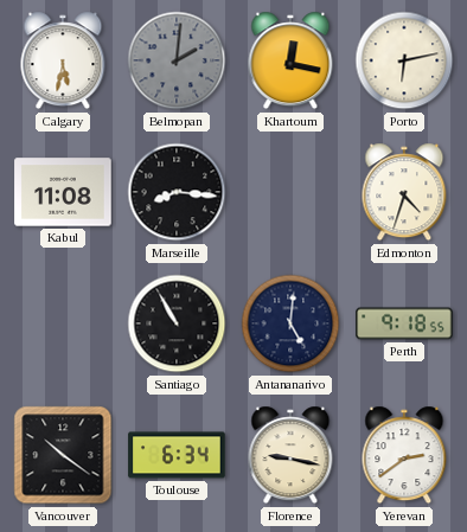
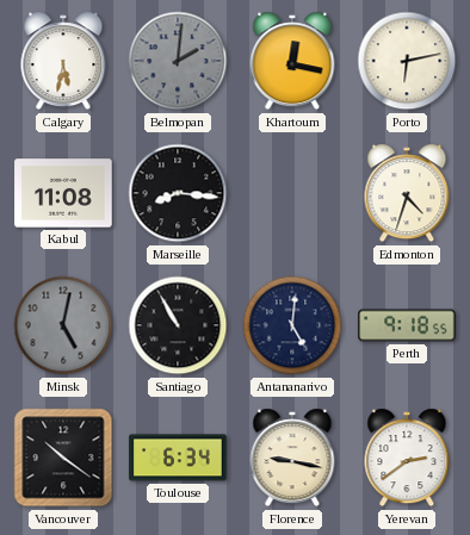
Minsk: none -> 5:02
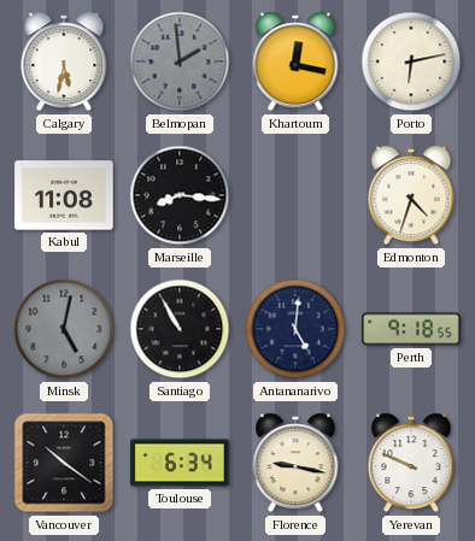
Belmopan: 2:01 -> 1:59
Yerevan: 2:39 -> 9:49
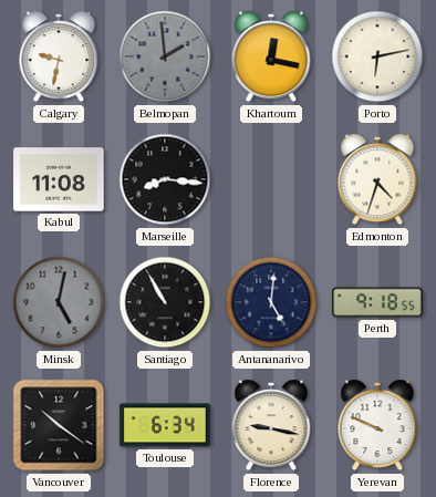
Calgary: 5:32 -> 9:32
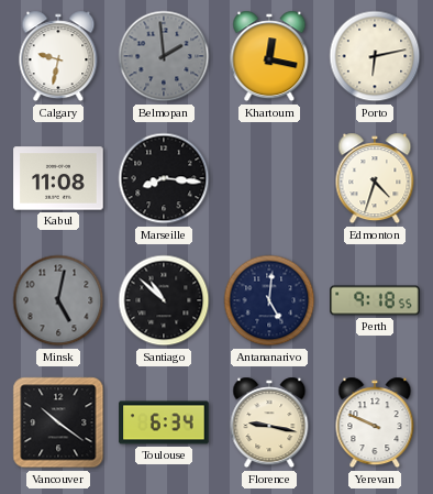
Santiago: 10:55 -> 10:52
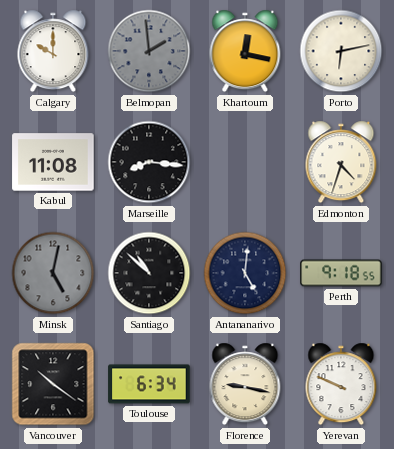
Calgary: 9:32 -> 10:00
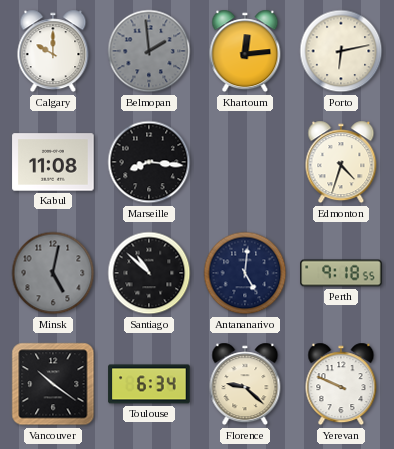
Khartoum: 12:17 -> 12:14
Florence: 9:17 -> 9:22
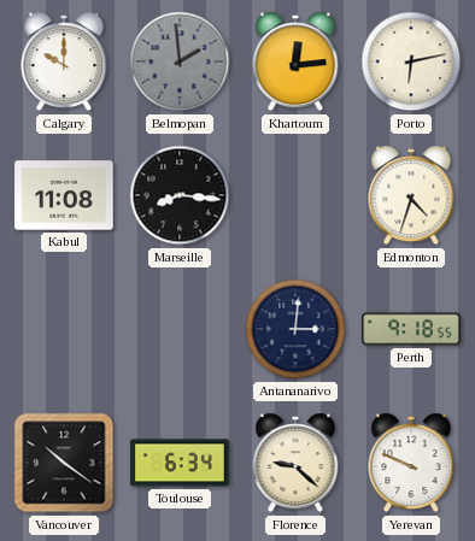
Minsk: 5:02 -> none
Santiago: 10:52 -> none
Antananarivo: 5:01 -> 3:01
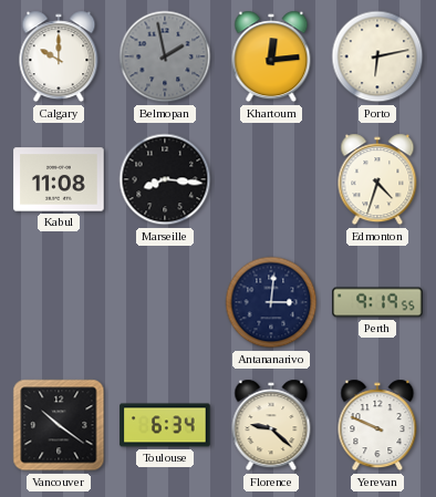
Belmopan: 1:59 -> 1:58
Perth: 9:18 -> 9:19
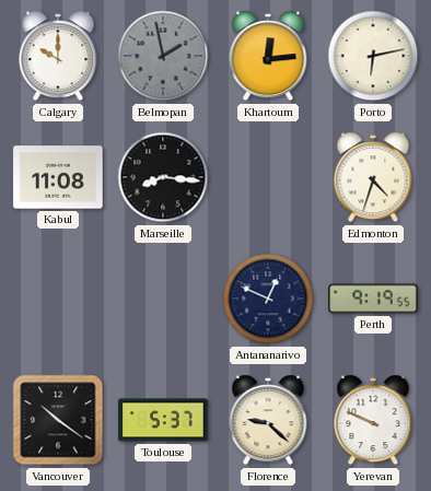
Antananarivo: 3:01 -> 12:49
Toulouse: 6:34 -> 5:37
